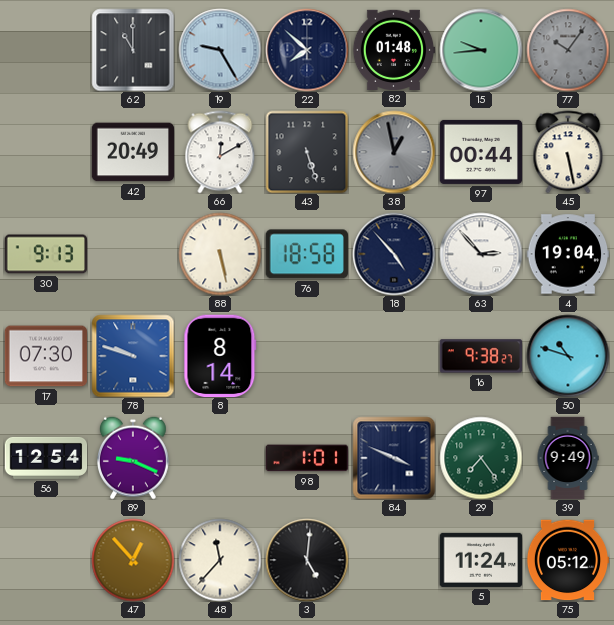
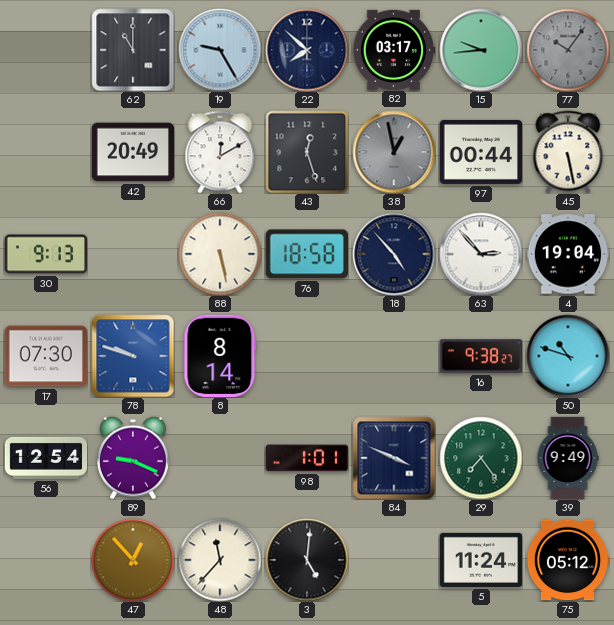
82: 01:48 -> 03:17
43: 5:27 -> 12:27
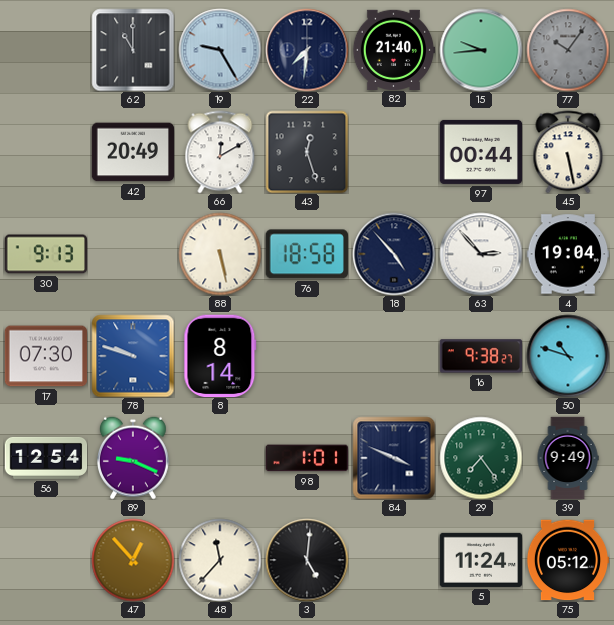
22: 7:52 -> 7:31
82: 03:17 -> 21:40
38: 12:58 -> none
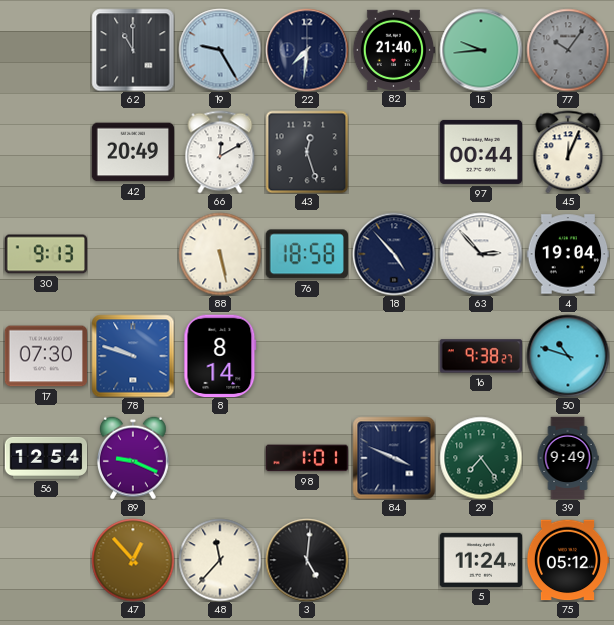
45: 5:28 -> 12:04
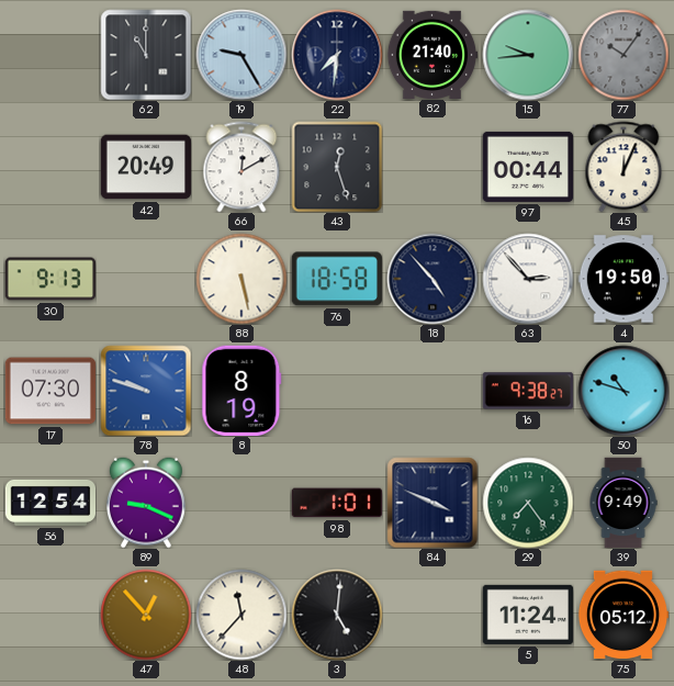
4: 19:04 -> 19:50
8: 8:14 -> 8:19
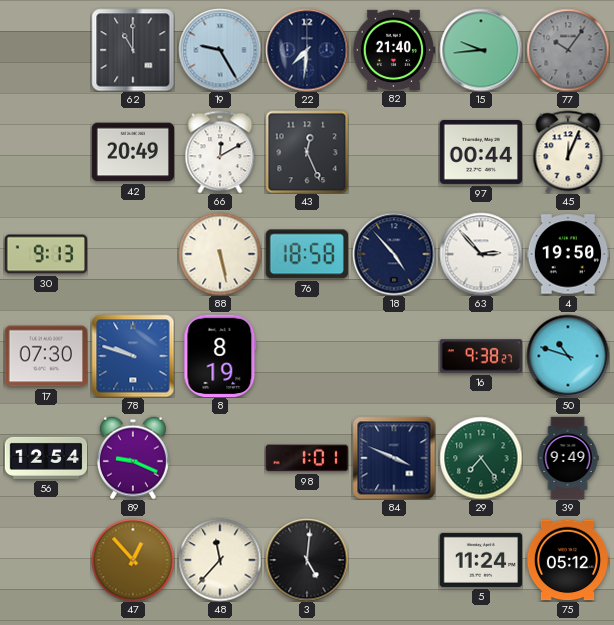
43: 12:27 -> 12:26
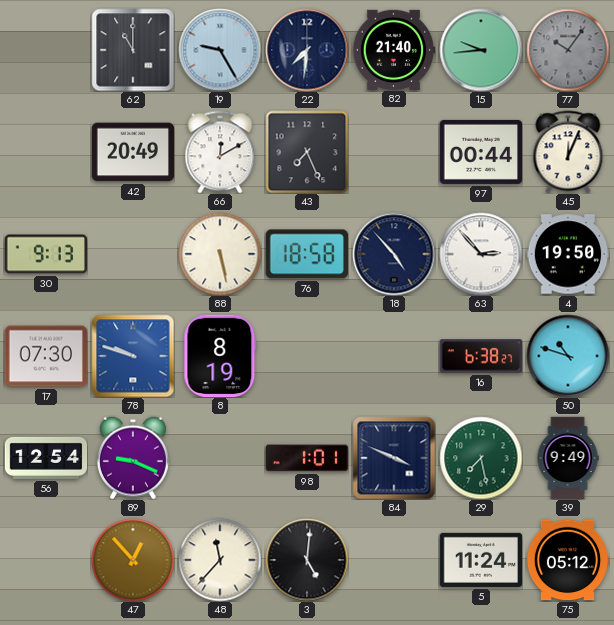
43: 12:26 -> 7:26
16: 9:38 -> 6:38
29: 7:24 -> 7:28
